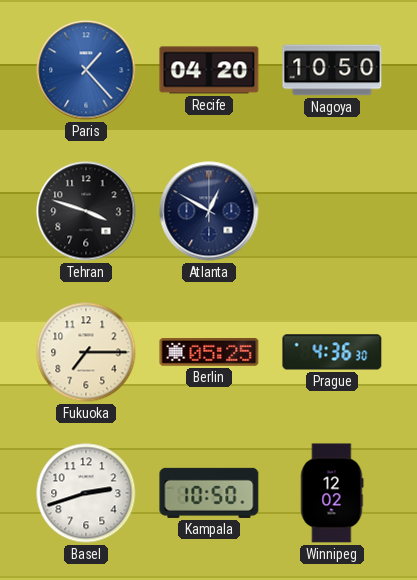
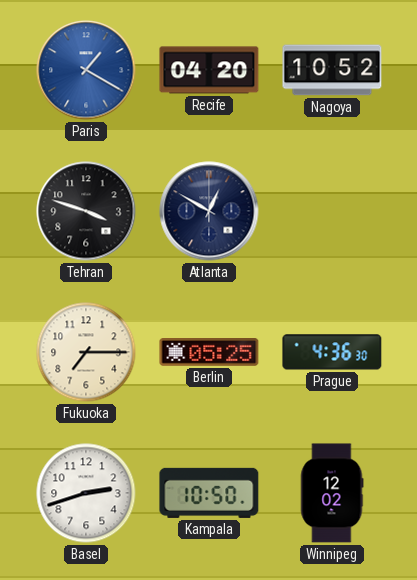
Paris: 1:23 -> 1:20
Nagoya: 10:50 -> 10:52
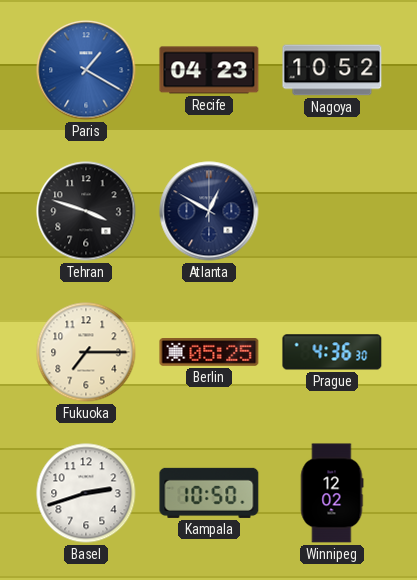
Recife: 04:20 -> 04:23
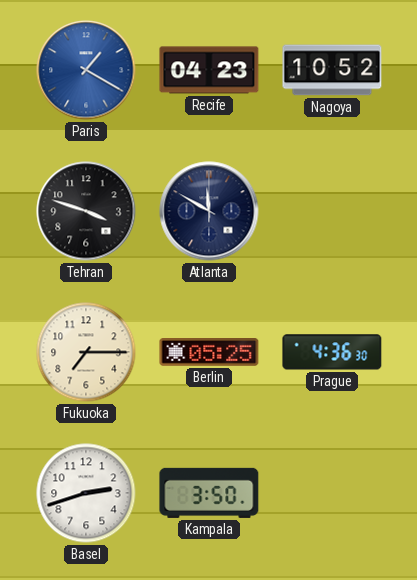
Atlanta: 12:50 -> 11:50
Kampala: 10:50 -> 3:50
Winnipeg: 12:02 -> none
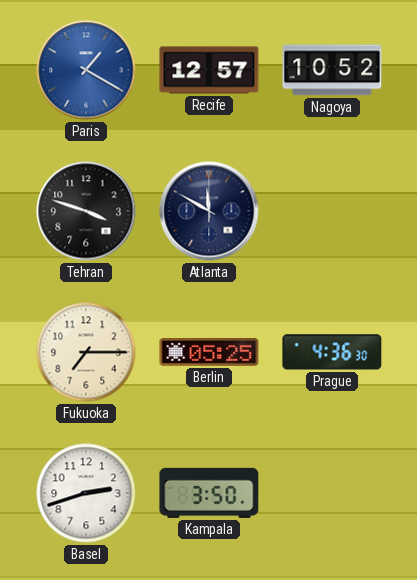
Recife: 04:23 -> 12:57
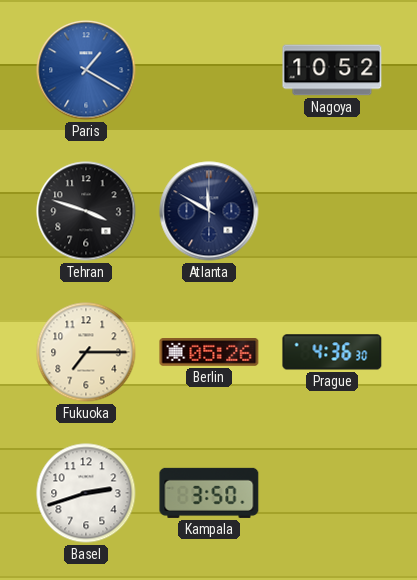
Recife: 12:57 -> none
Berlin: 05:25 -> 05:26
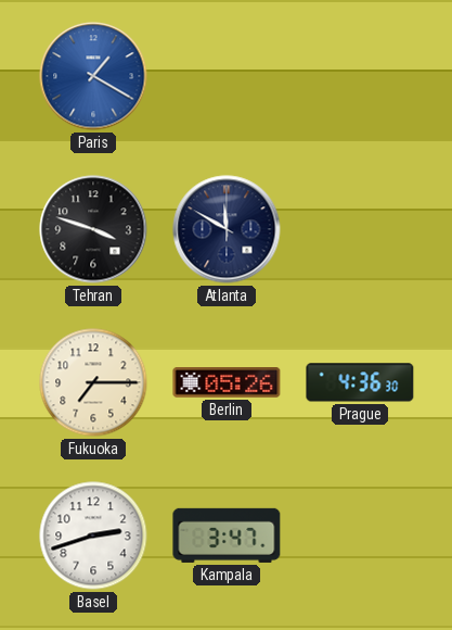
Nagoya: 10:52 -> none
Kampala: 3:50 -> 3:47
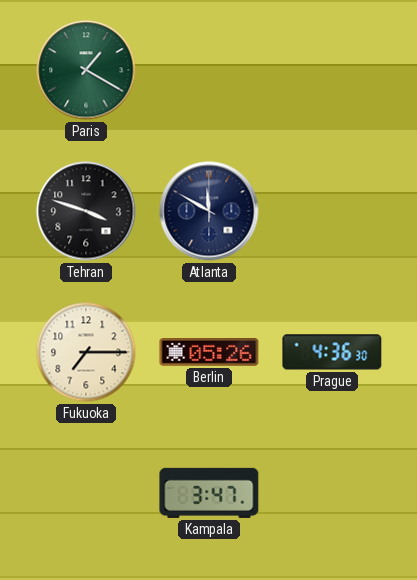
Paris dial: blue -> green
Basel: 2:42 -> none
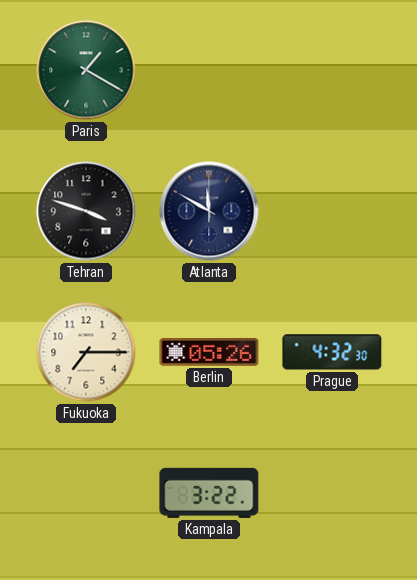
Prague: 4:36 -> 4:32
Kampala: 3:47 -> 3:22
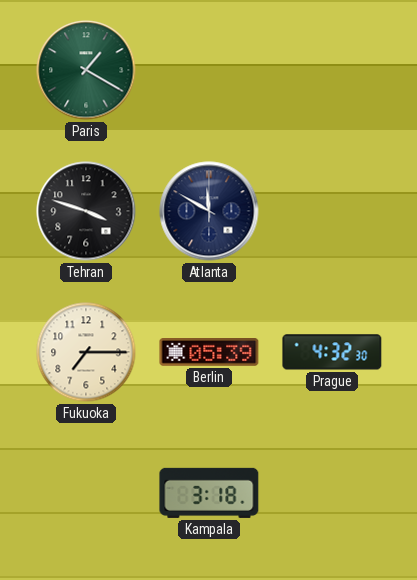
Berlin: 05:26 -> 05:39
Kampala: 3:22 -> 3:18
